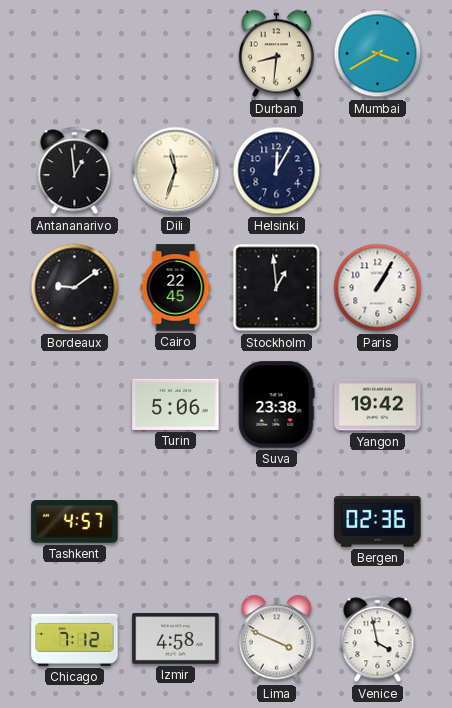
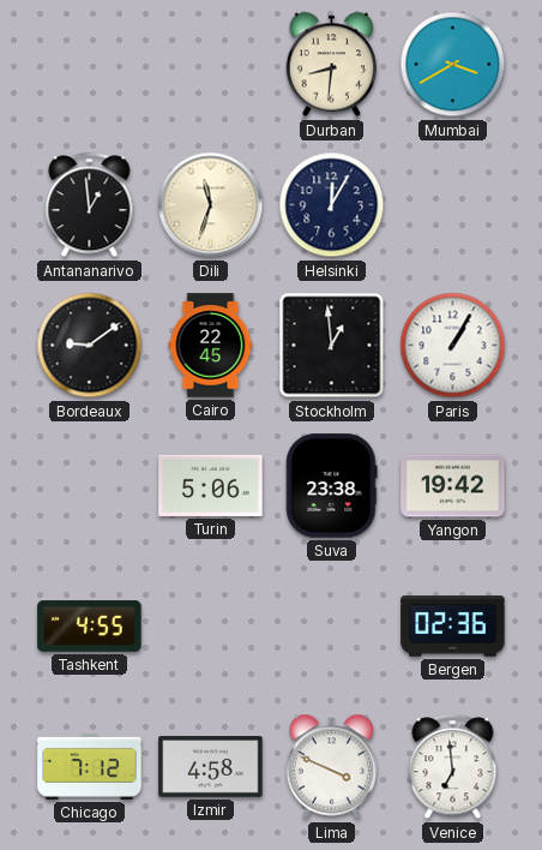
Tashkent: 4:57 -> 4:55
Venice: 3:58 -> 6:59
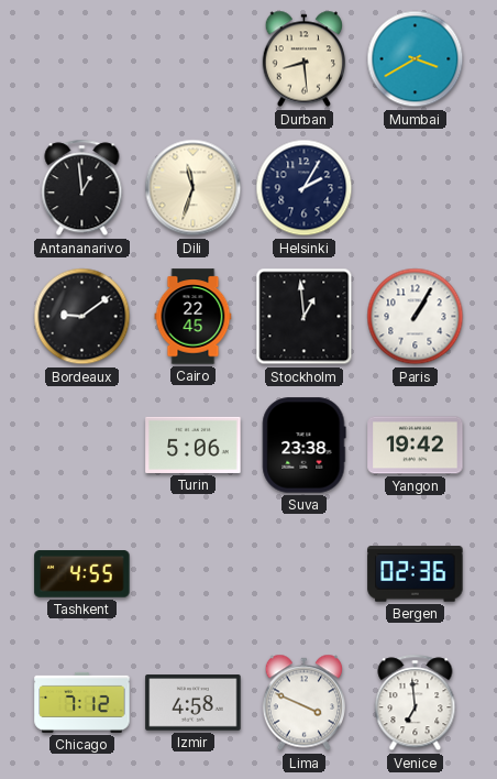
Durban: 8:31 -> 8:29
Helsinki: 12:05 -> 2:05
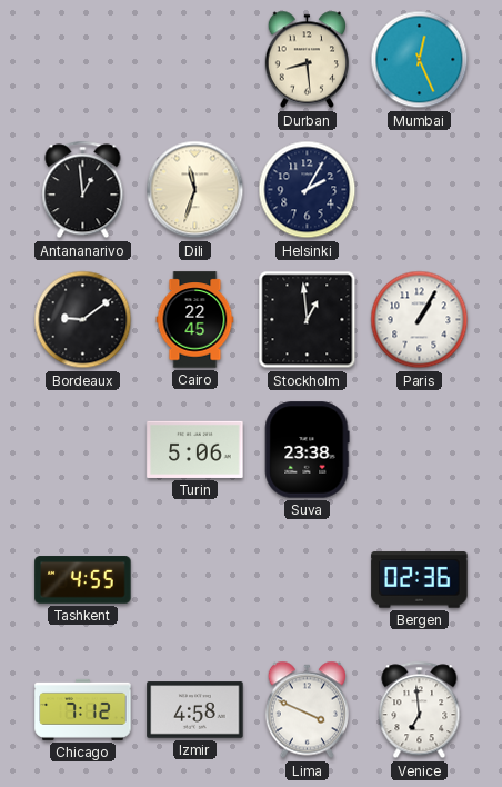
Mumbai: 3:40 -> 12:26
Yangon: 19:42 -> none
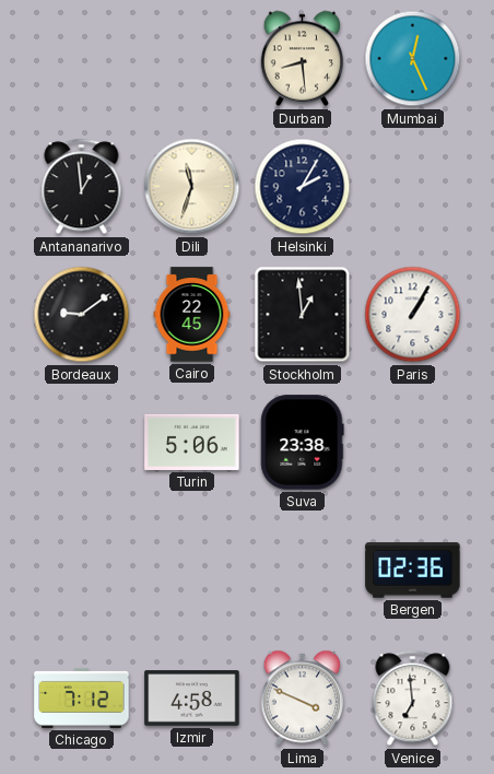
Tashkent: 4:55 -> none
